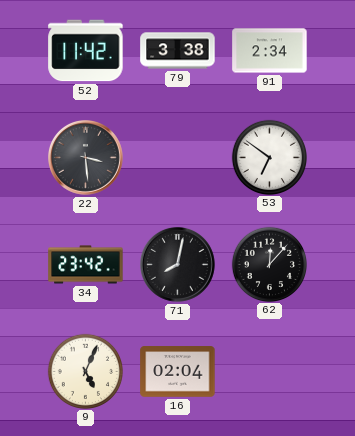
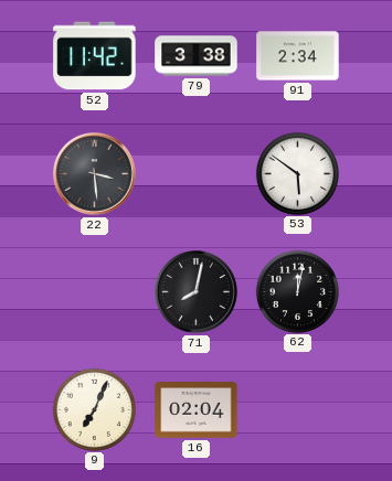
53: 6:51 -> 5:51
34: 23:42 -> none
62: 12:07 -> 12:02
9: 5:04 -> 7:04
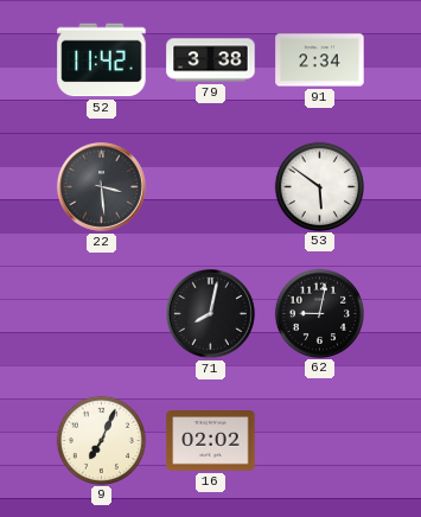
62: 12:02 -> 9:02
16: 02:04 -> 02:02
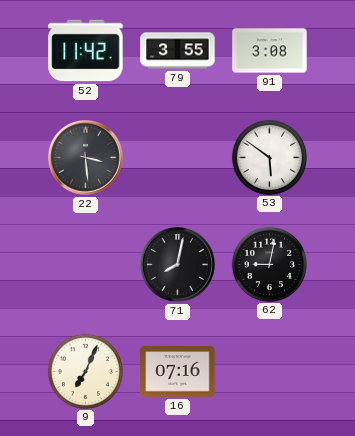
79: 3:38 -> 3:55
91: 2:34 -> 3:08
16: 02:02 -> 07:16
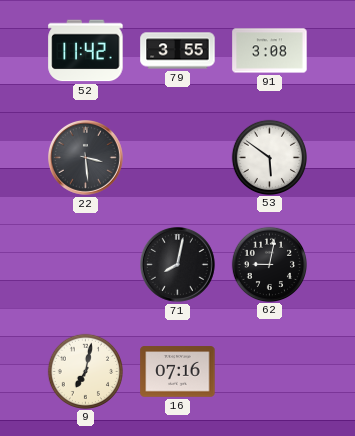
9: 7:04 -> 7:02
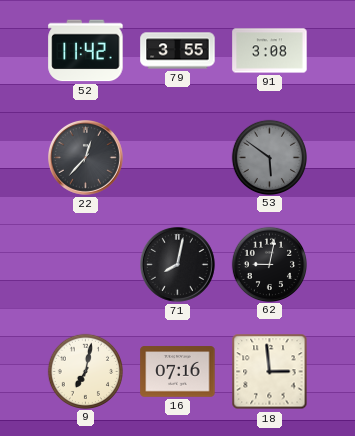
22: 3:29 -> 12:37
53 dial: white -> grey
18: none -> 2:59
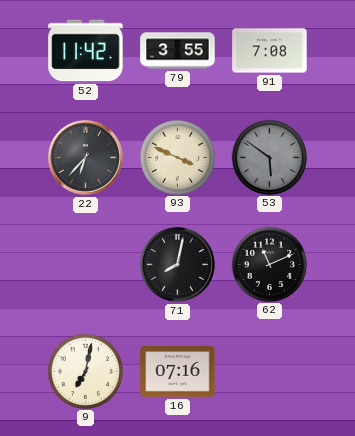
91: 3:08 -> 7:08
22: 12:37 -> 6:37
93: none -> 3:49
62: 9:02 -> 11:11
18: 2:59 -> none
